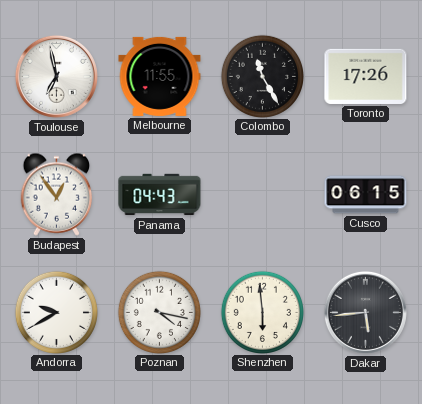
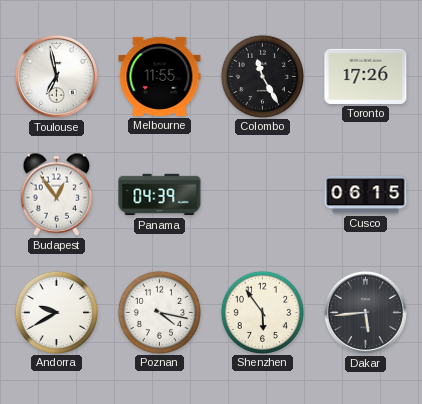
Panama: 04:43 -> 04:39
Shenzhen: 5:59 -> 5:54
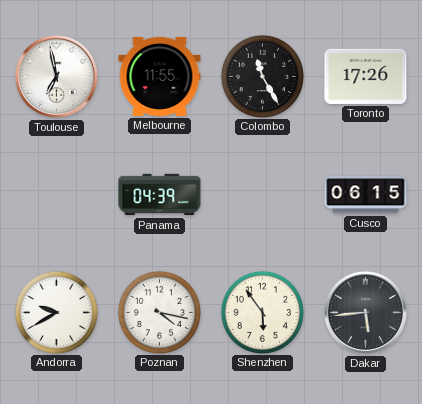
Budapest: 12:54 -> none
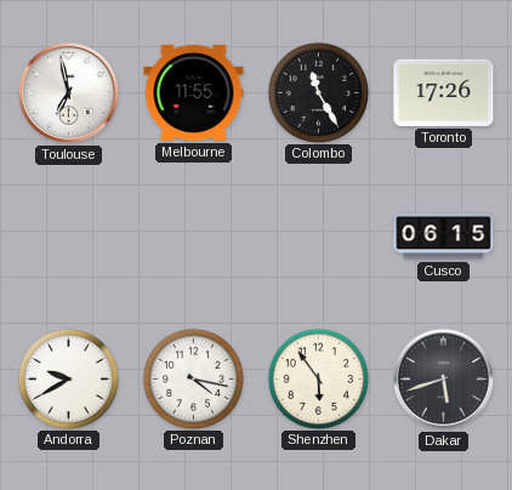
Panama: 04:39 -> none
Dakar: 5:44 -> 5:42
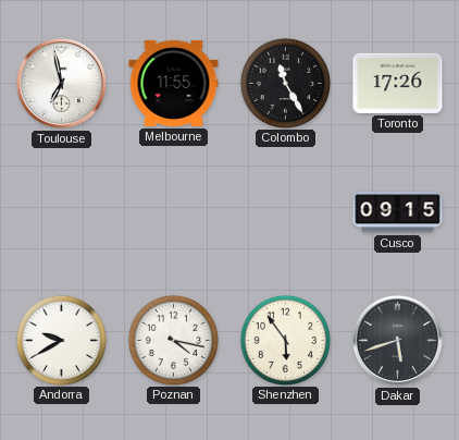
Cusco: 06:15 -> 09:15
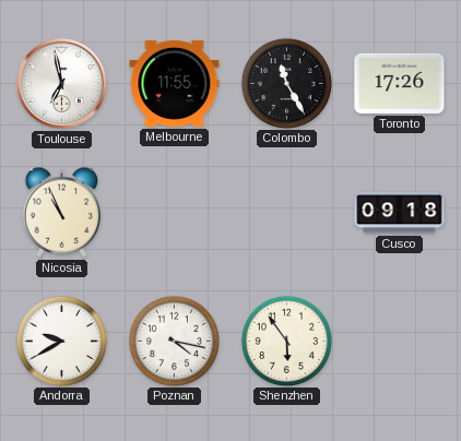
Nicosia: none -> 10:56
Cusco: 09:15 -> 09:18
Dakar: 5:42 -> none
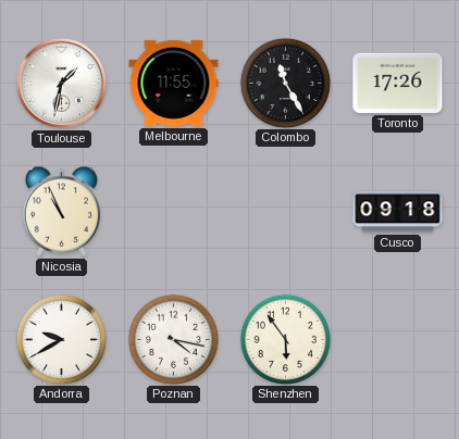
Toulouse: 6:58 -> 1:32
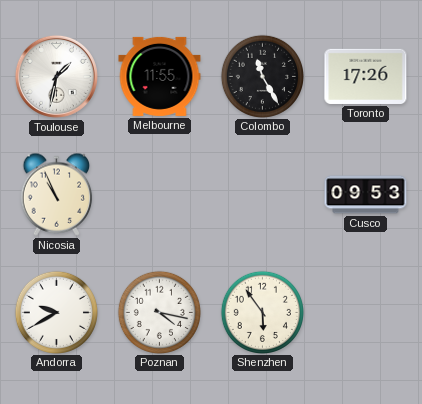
Cusco: 09:18 -> 09:53
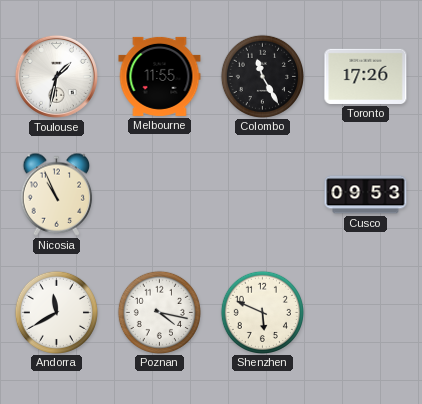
Andorra: 9:40 -> 11:40
Shenzhen: 5:54 -> 5:49
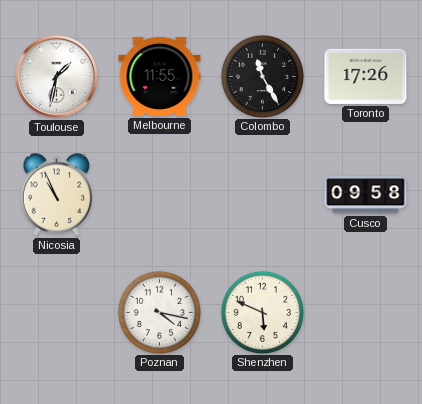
Cusco: 09:53 -> 09:58
Andorra: 11:40 -> none
